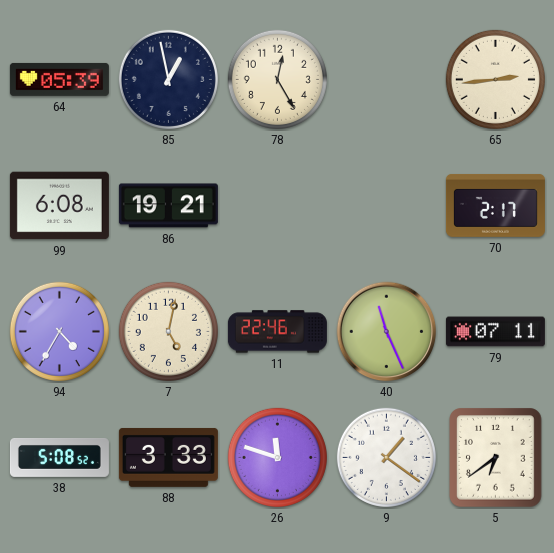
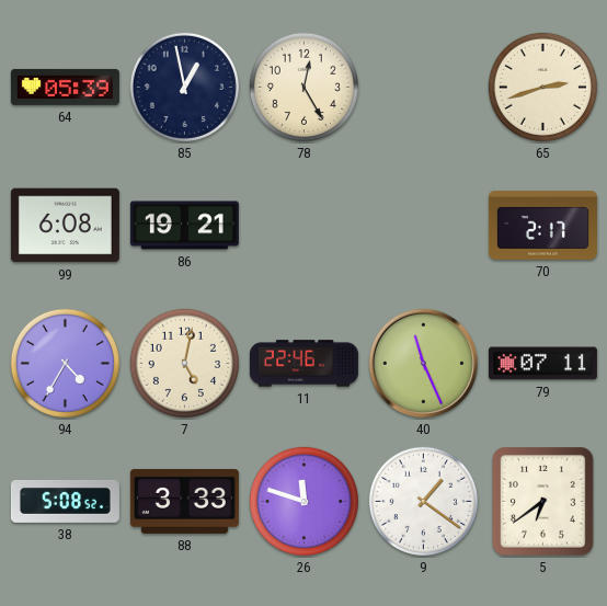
65: 2:44 -> 2:42
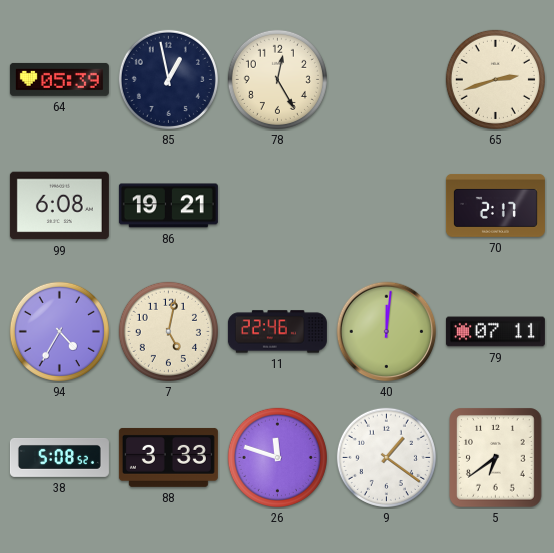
40: 11:26 -> 12:01
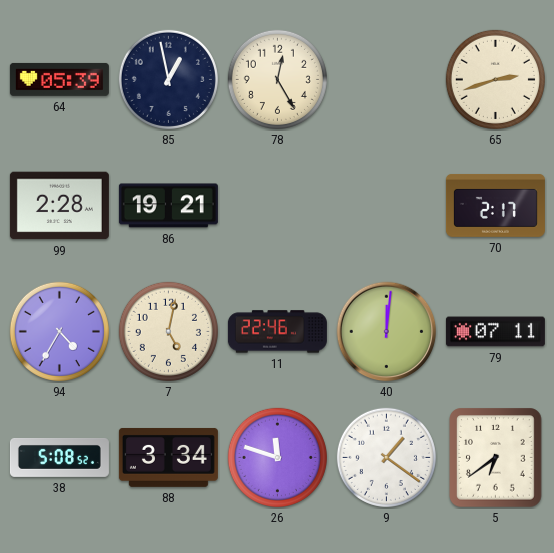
99: 6:08 -> 2:28
88: 3:33 -> 3:34
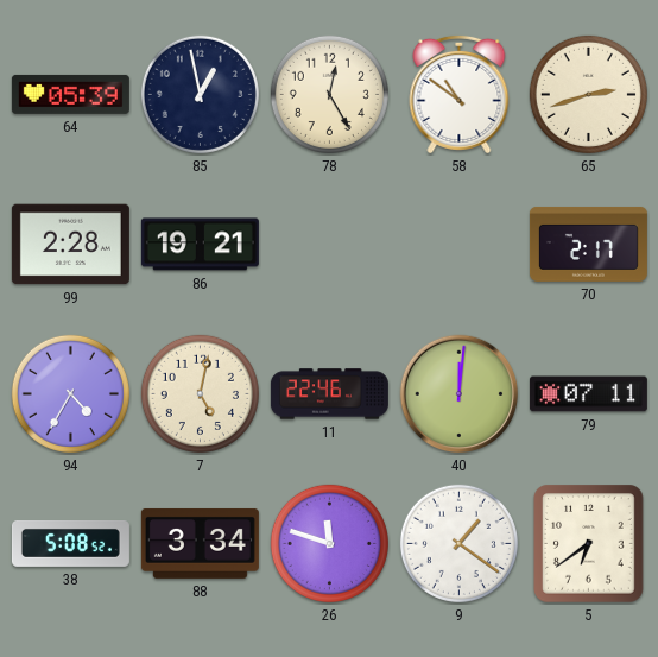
58: none -> 10:51
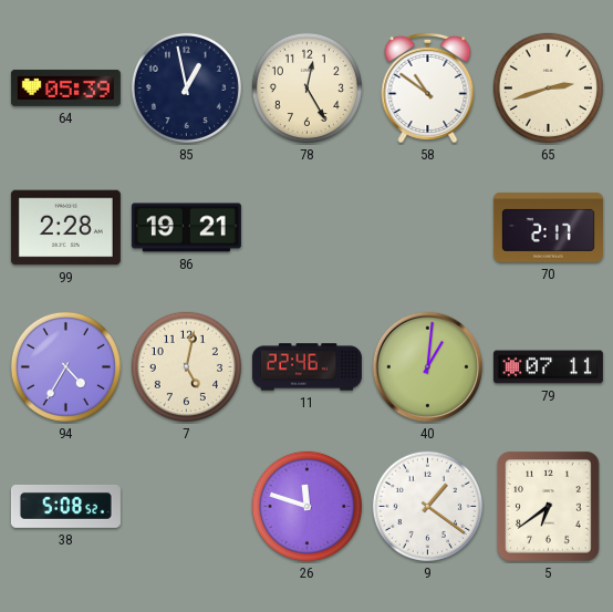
40: 12:01 -> 1:01
88: 3:34 -> none
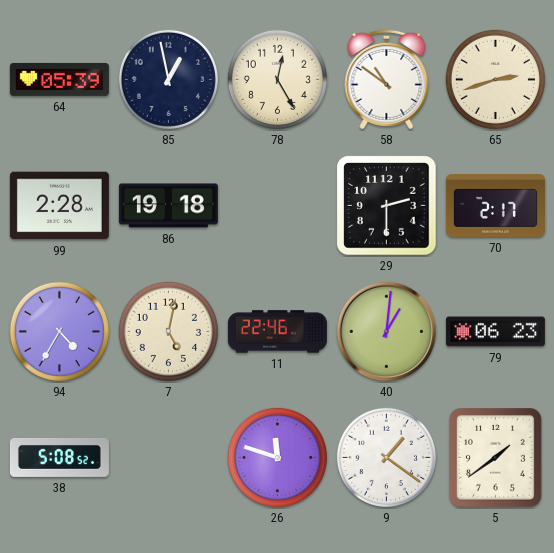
86: 19:21 -> 19:18
29: none -> 2:30
79: 07:11 -> 06:23
5: 6:39 -> 1:39
